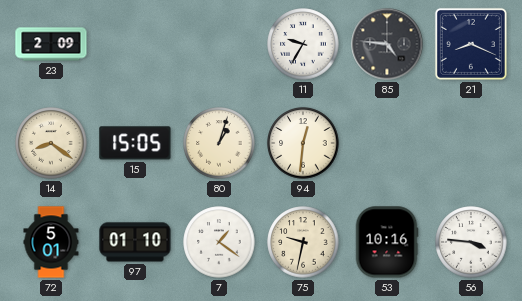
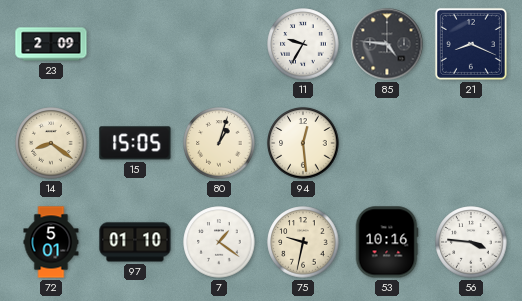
94: 12:31 -> 12:29
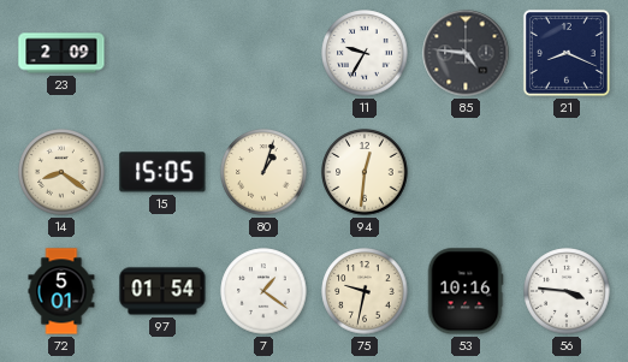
94: 12:29 -> 12:31
97: 01:10 -> 01:54
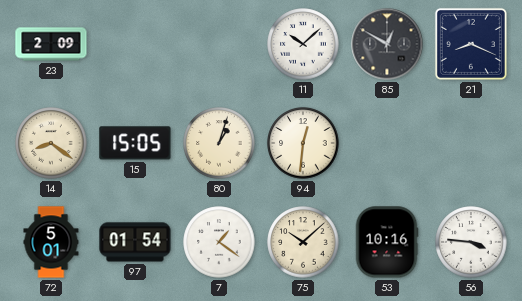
11: 9:35 -> 10:08
85: 4:46 -> 12:50
75: 9:32 -> 10:08
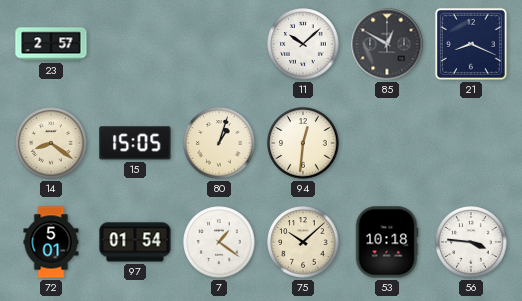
23: 2:09 -> 2:57
53: 10:16 -> 10:18
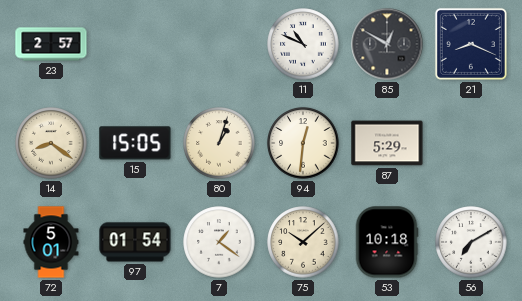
11: 10:08 -> 10:49
87: none -> 5:29
56: 3:46 -> 7:10
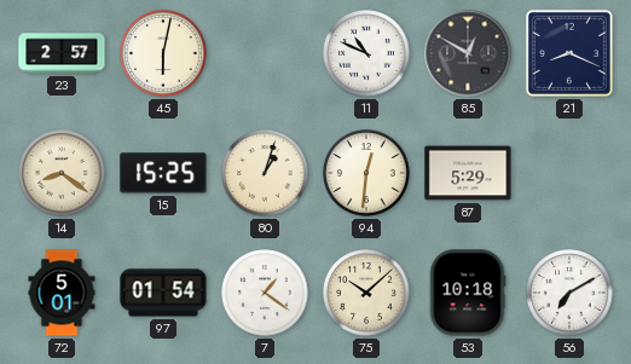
45: none -> 6:02
15: 15:05 -> 15:25
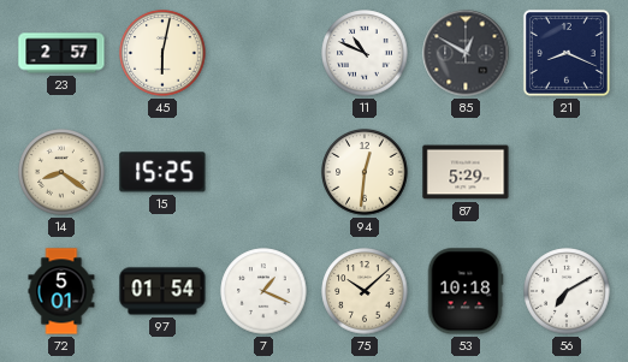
80: 1:03 -> none
7: 1:21 -> 1:19
